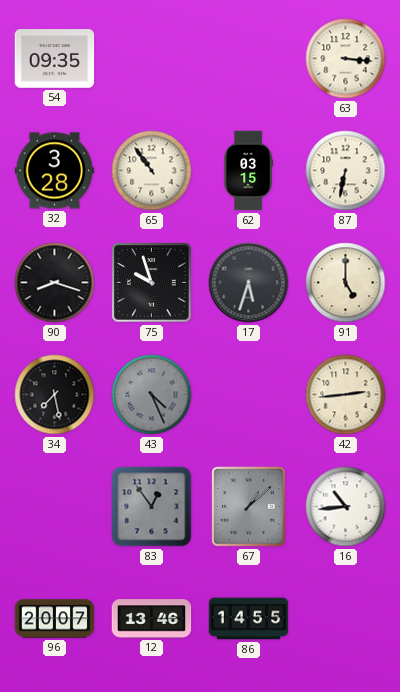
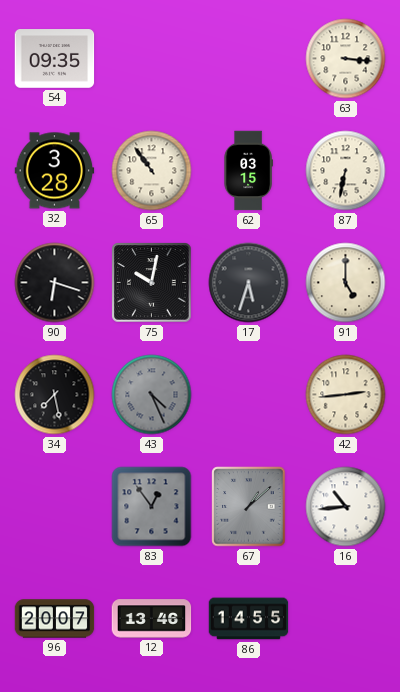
90: 8:18 -> 6:18
75: 9:57 -> 10:02
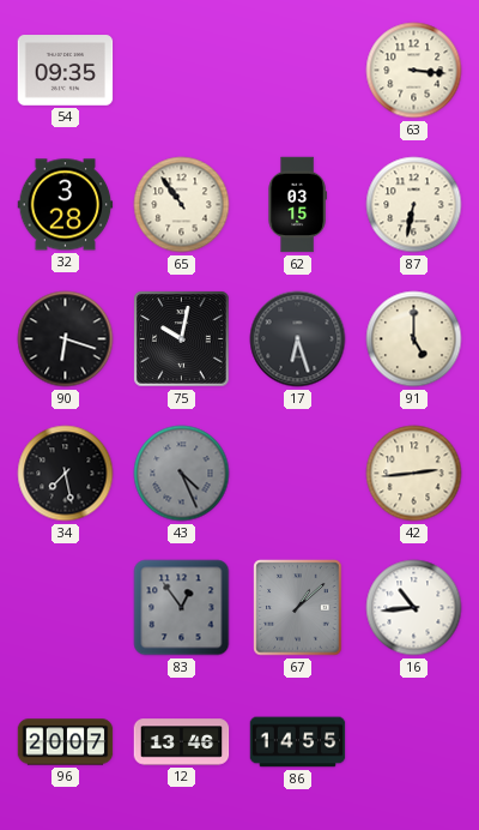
17: 5:33 -> 6:27
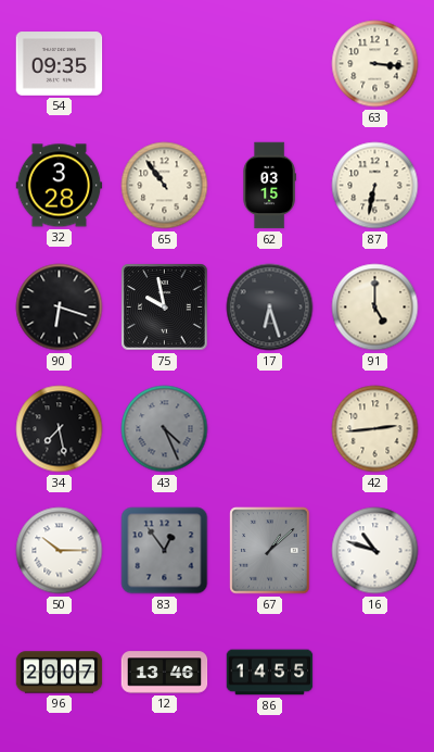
75: 10:02 -> 9:58
50: none -> 10:15
16: 10:44 -> 10:48
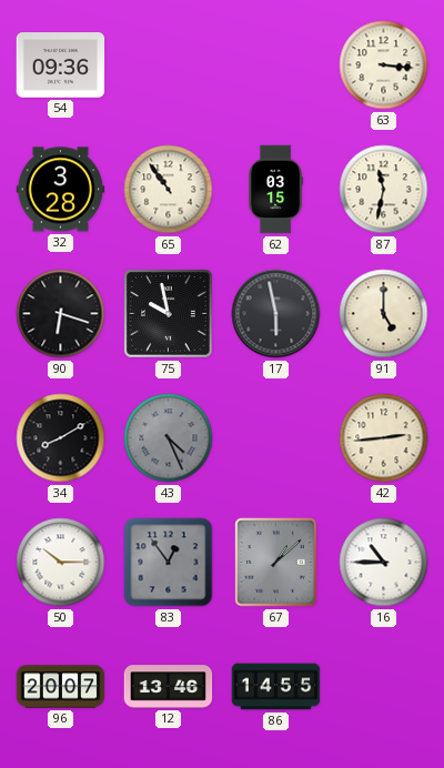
54: 09:35 -> 09:36
87: 6:32 -> 11:32
17: 6:27 -> 5:58
34: 7:28 -> 8:10
16: 10:48 -> 10:45
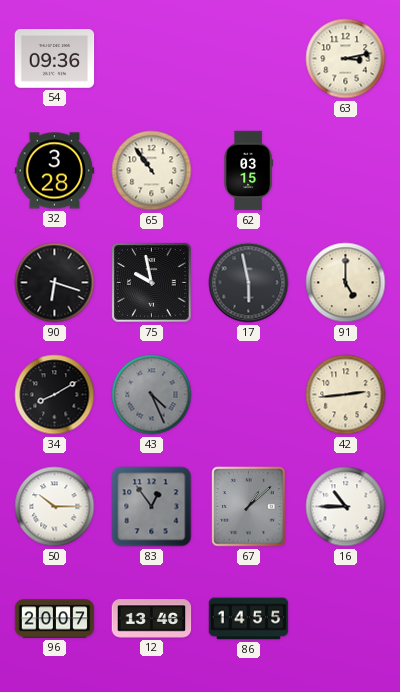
63: 3:16 -> 3:13
87: 11:32 -> none
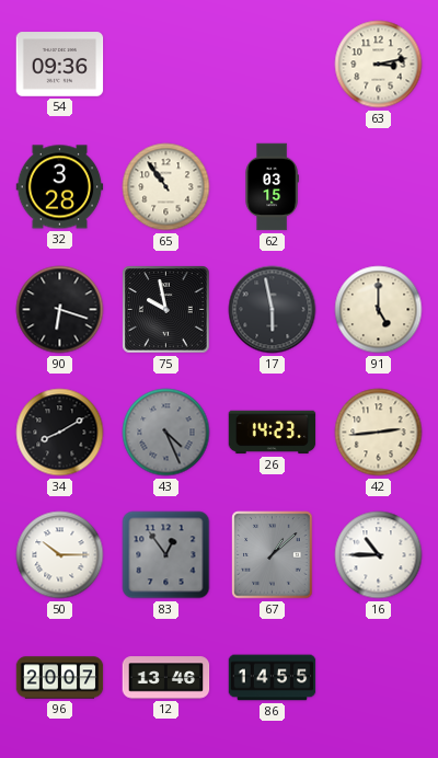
26: none -> 14:23
